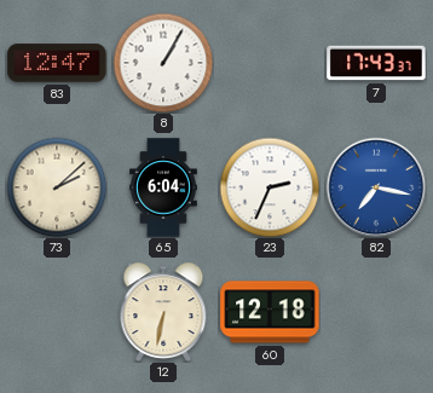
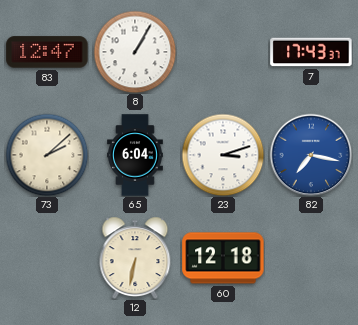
23: 2:34 -> 3:12
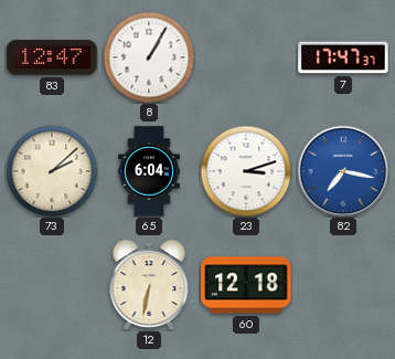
7: 17:43 -> 17:47
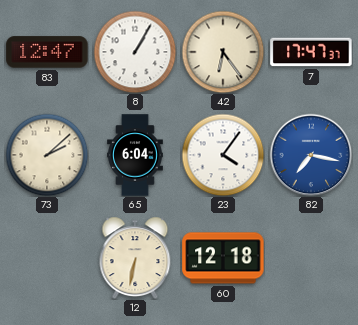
42: none -> 6:24
23: 3:12 -> 4:06
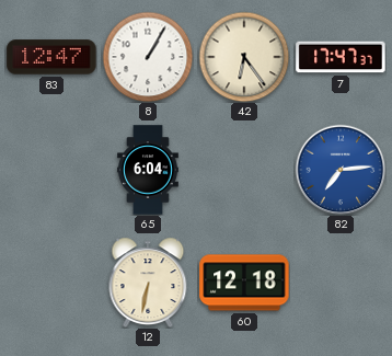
73: 2:08 -> none
23: 4:06 -> none
82: 7:17 -> 7:14
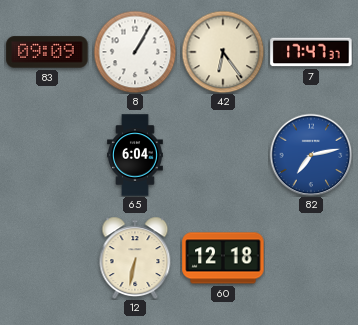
83: 12:47 -> 09:09
82: 7:14 -> 7:13
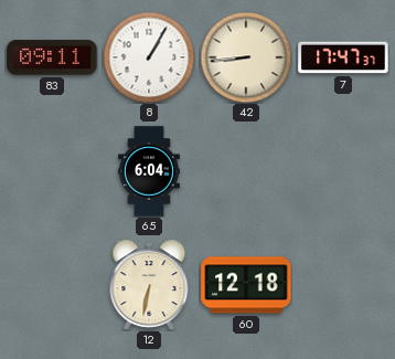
83: 09:09 -> 09:11
42: 6:24 -> 8:44
82: 7:13 -> none
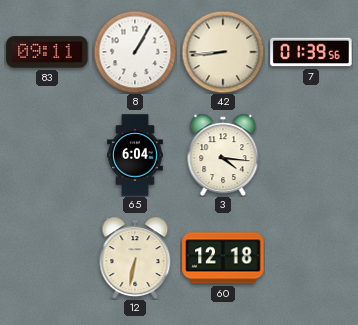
7: 17:47 -> 01:39
3: none -> 4:16
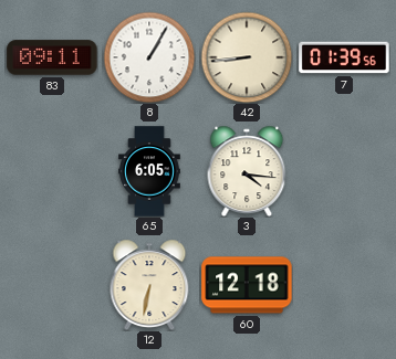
65: 6:04 -> 6:05
